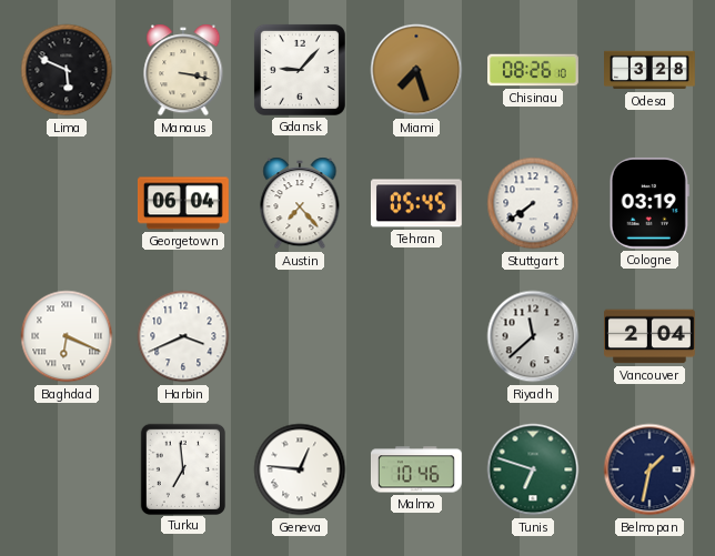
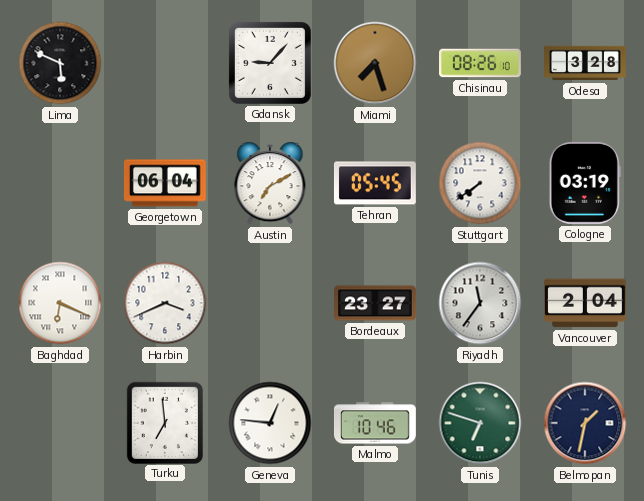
Manaus: 3:17 -> none
Austin: 7:23 -> 7:10
Bordeaux: none -> 23:27
Riyadh: 11:38 -> 11:36
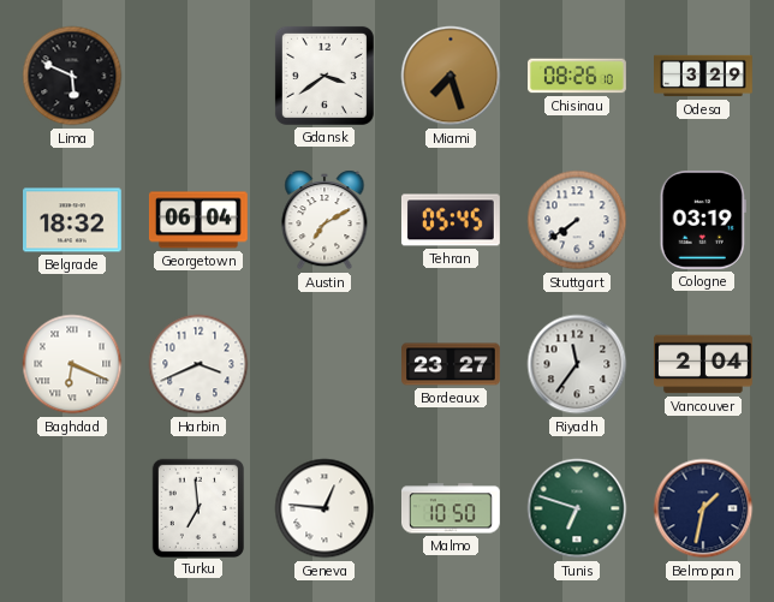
Gdansk: 9:07 -> 3:39
Odesa: 3:28 -> 3:29
Belgrade: none -> 18:32
Malmo: 10:46 -> 10:50
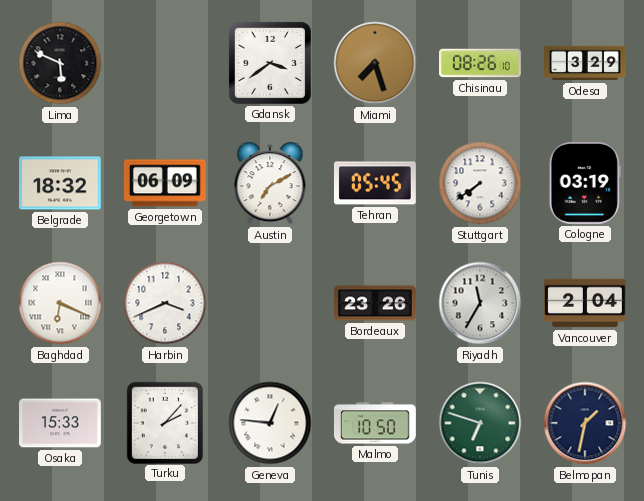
Georgetown: 06:04 -> 06:09
Bordeaux: 23:27 -> 23:26
Riyadh: 11:36 -> 11:35
Osaka: none -> 15:33
Turku: 6:59 -> 2:07
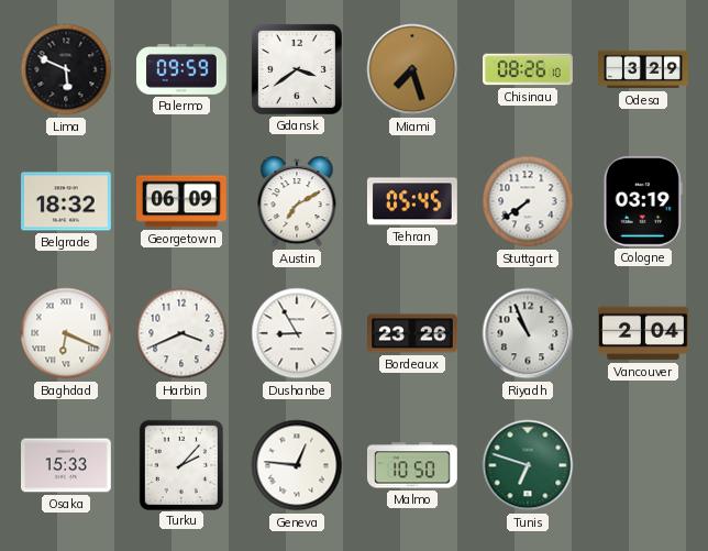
Palermo: none -> 09:59
Dushanbe: none -> 8:55
Riyadh: 11:35 -> 10:56
Belmopan: 1:32 -> none
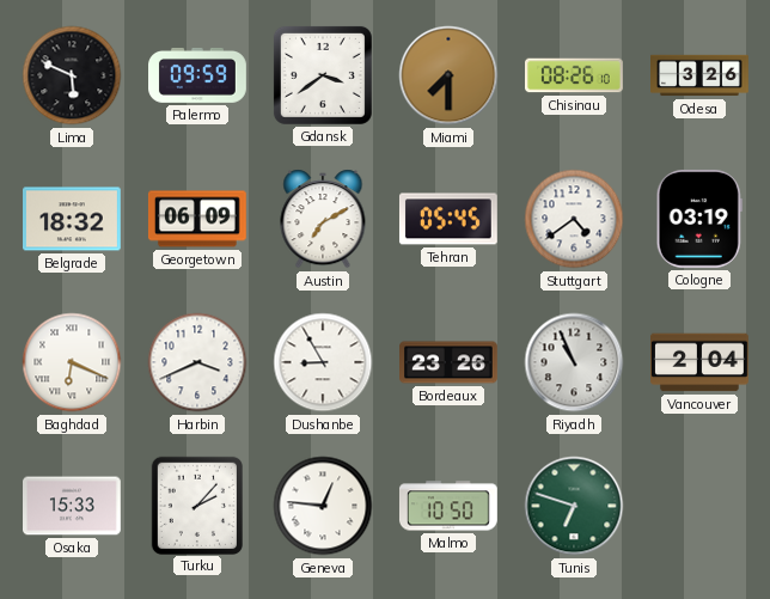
Miami: 7:27 -> 7:30
Odesa: 3:29 -> 3:26
Stuttgart: 7:39 -> 4:39
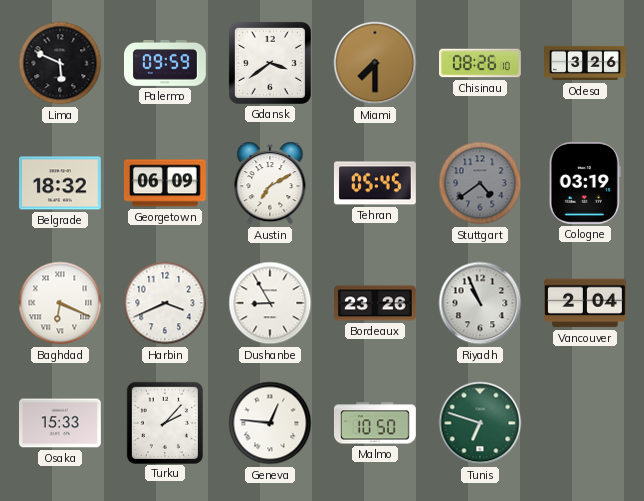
Stuttgart dial: white -> grey
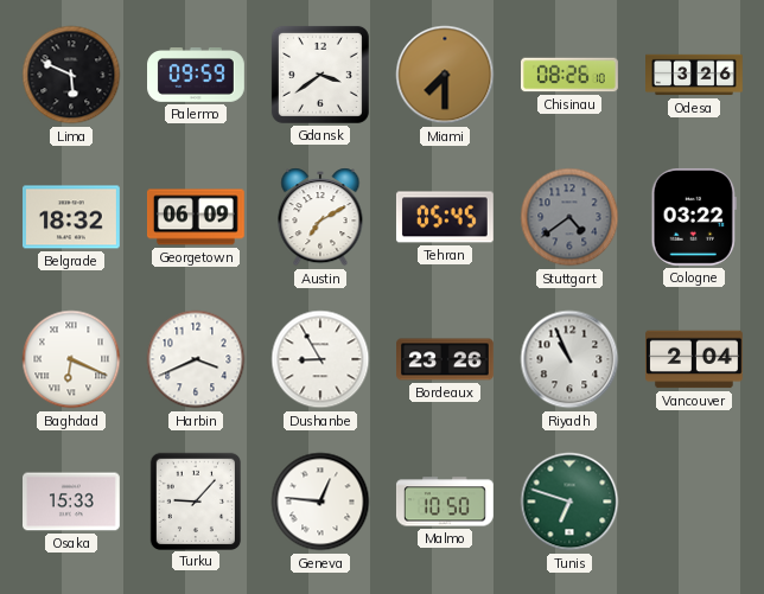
Cologne: 03:19 -> 03:22
Turku: 2:07 -> 9:07
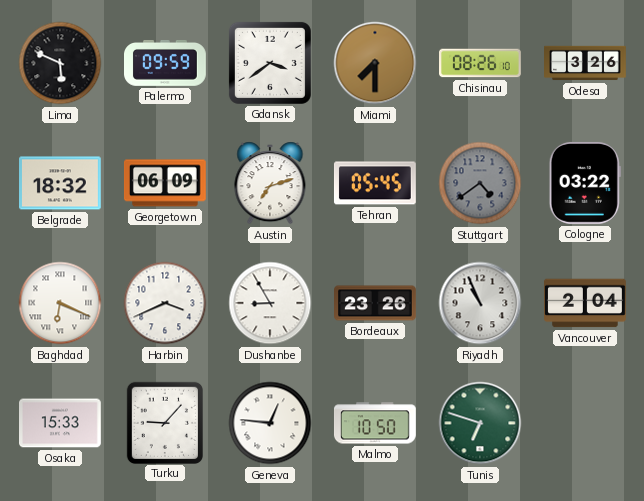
Austin: 7:10 -> 7:12
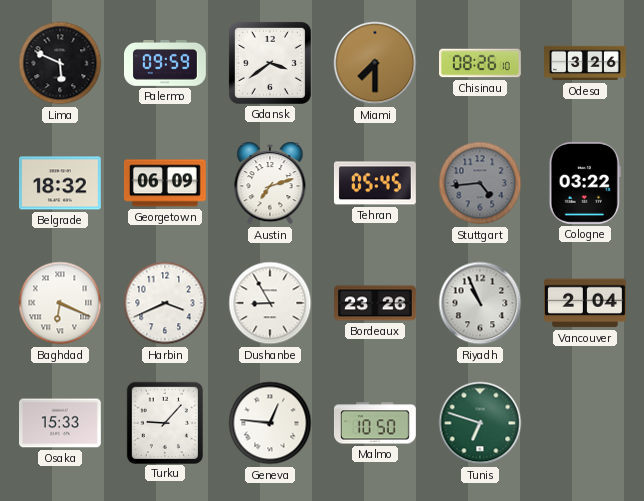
Stuttgart: 4:39 -> 4:44
